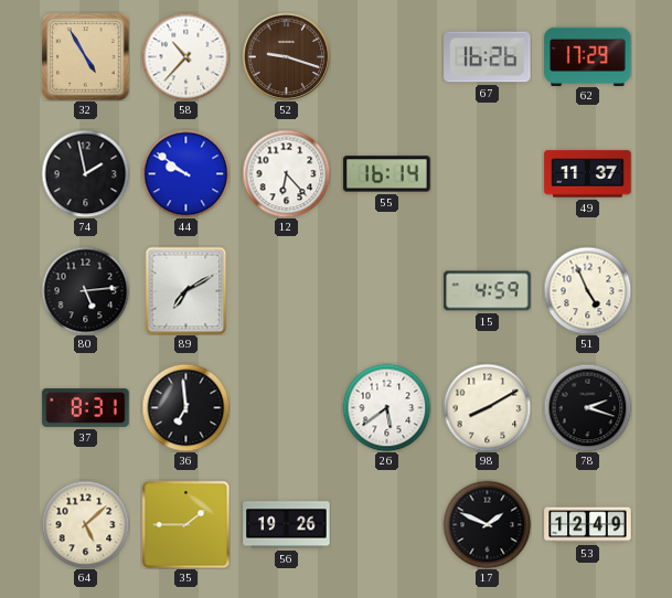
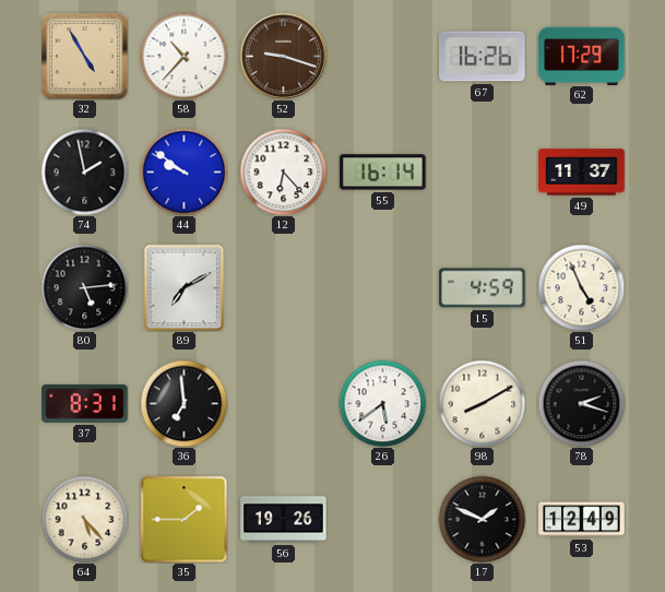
64: 5:08 -> 5:23
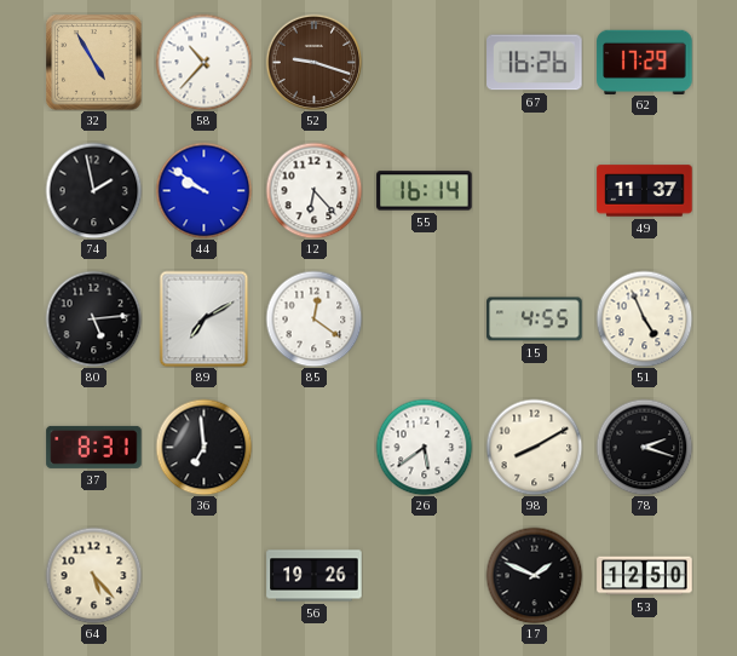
85: none -> 12:21
15: 4:59 -> 4:55
35: 1:45 -> none
53: 12:49 -> 12:50
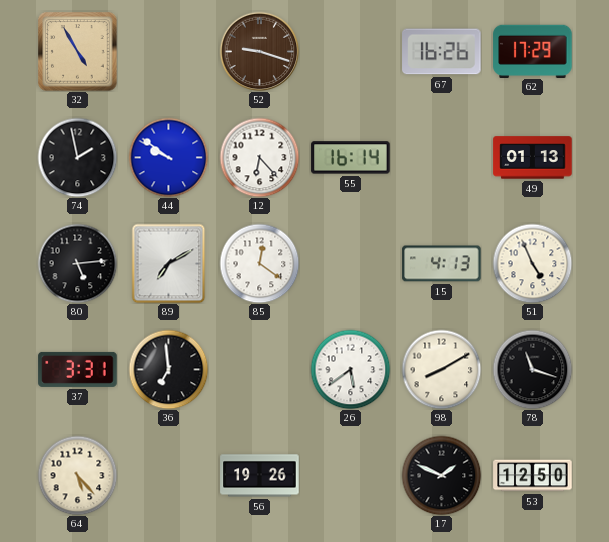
58: 10:37 -> none
49: 11:37 -> 01:13
15: 4:55 -> 4:13
37: 8:31 -> 3:31
78: 2:18 -> 11:18
